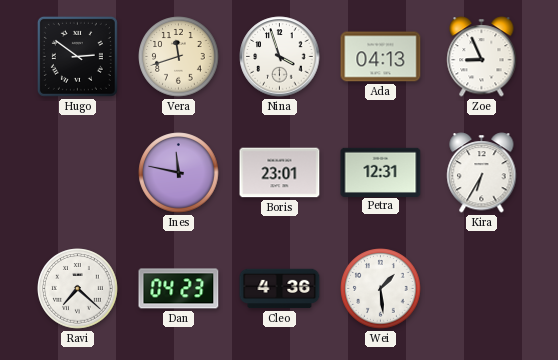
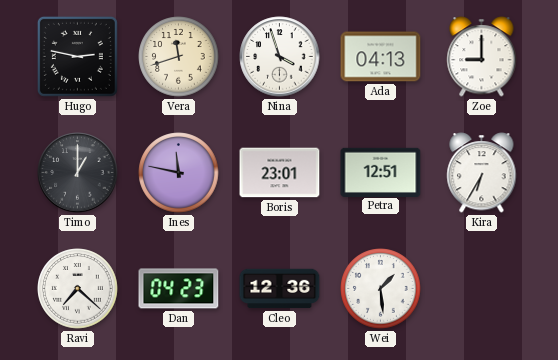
Hugo: 2:51 -> 2:47
Zoe: 8:56 -> 9:00
Timo: none -> 1:00
Petra: 12:31 -> 12:51
Cleo: 4:36 -> 12:36
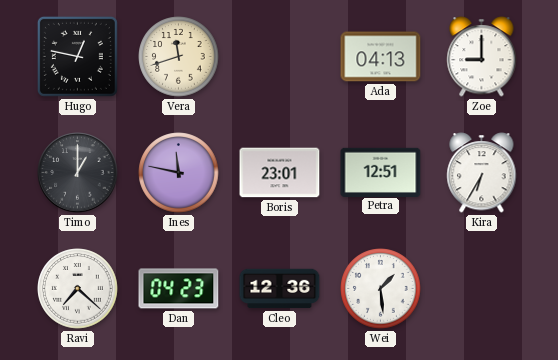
Hugo: 2:47 -> 12:47
Nina: 3:57 -> none
